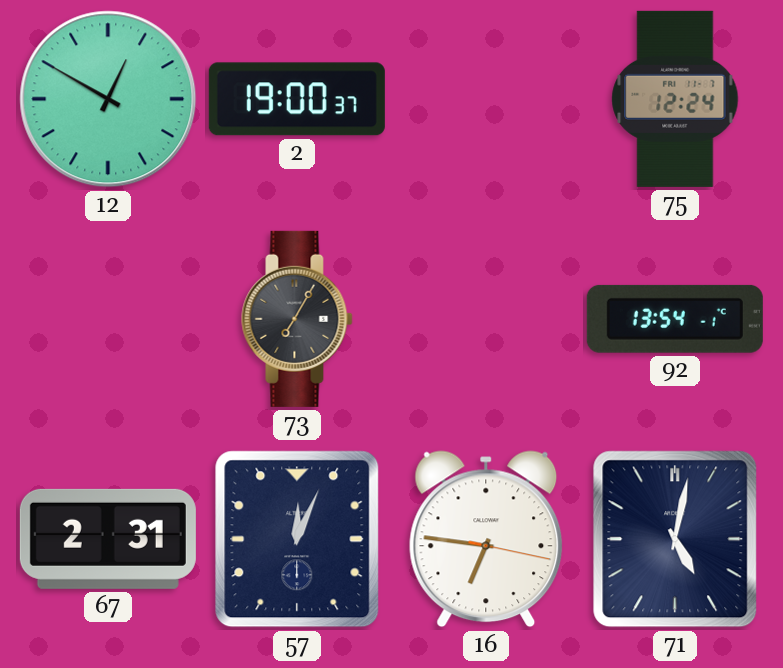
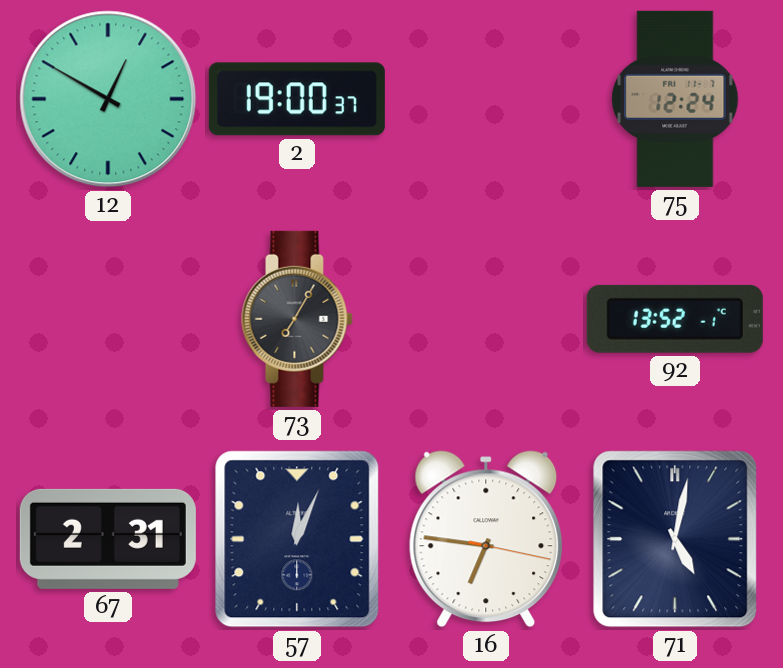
92: 13:54 -> 13:52
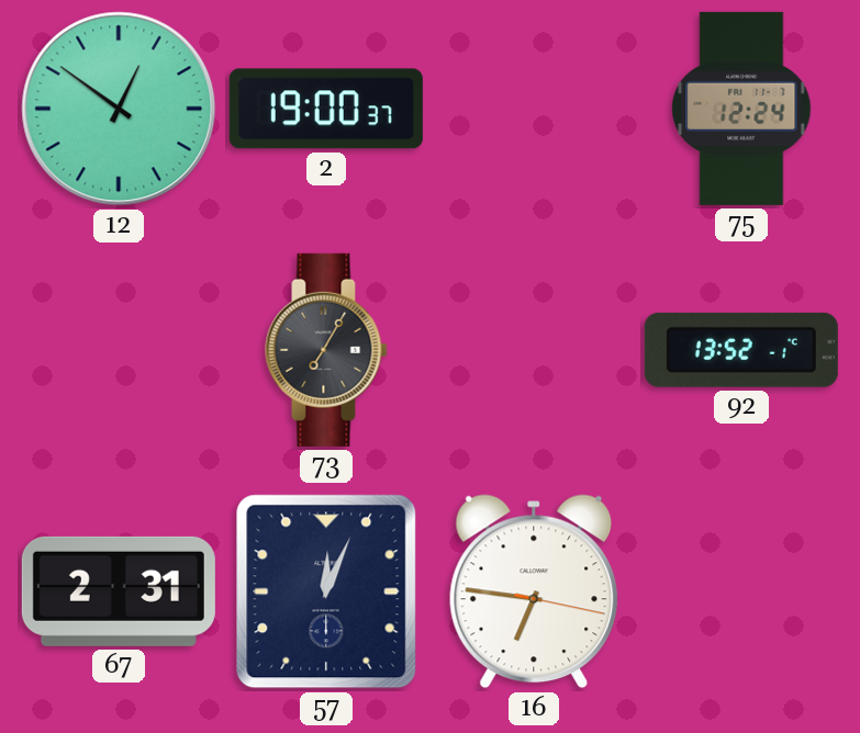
12: 12:50 -> 12:51
71: 5:02 -> none
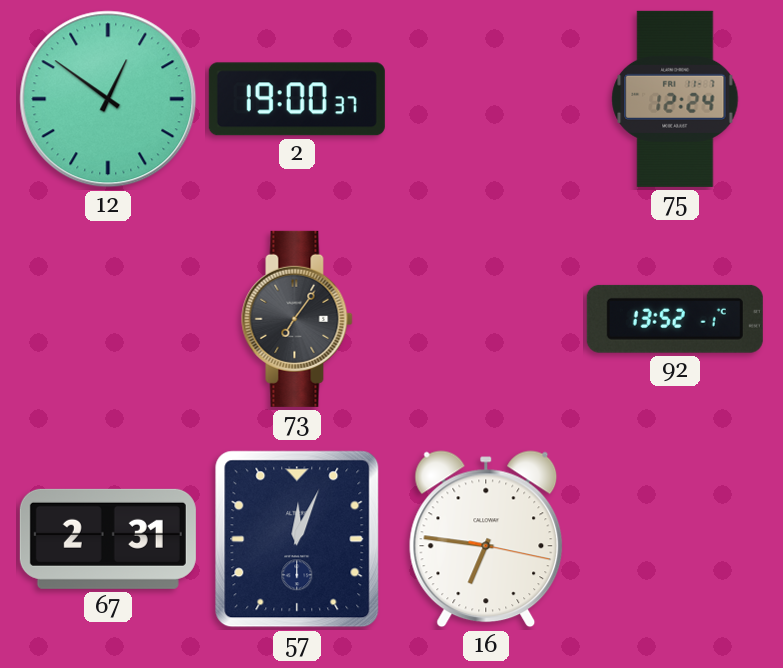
73: 7:05 -> 7:06
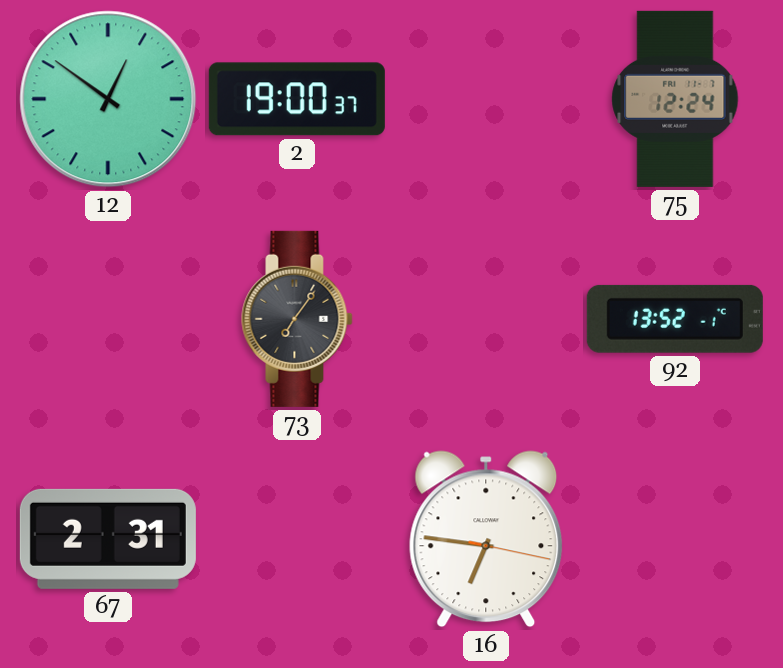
57: 12:04 -> none
